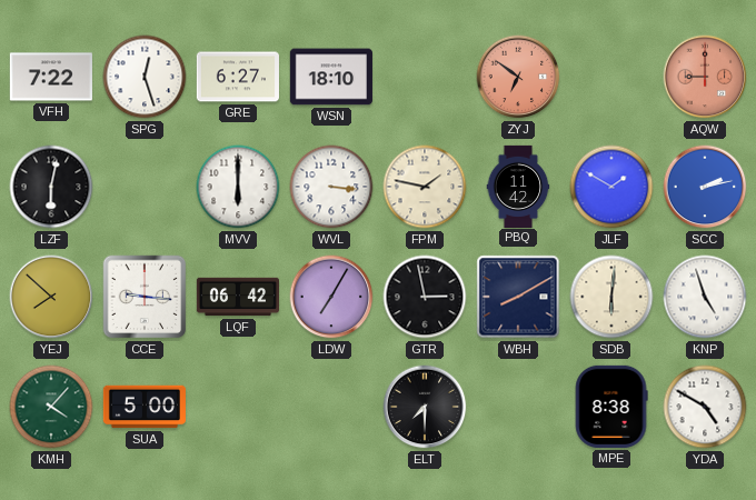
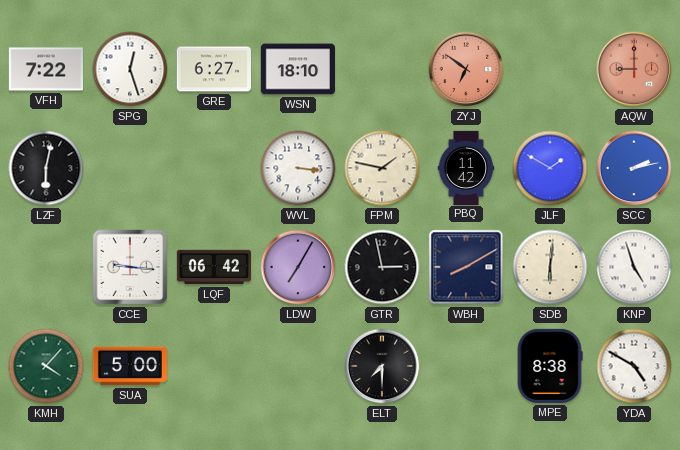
MVV: 6:00 -> none
YEJ: 7:52 -> none
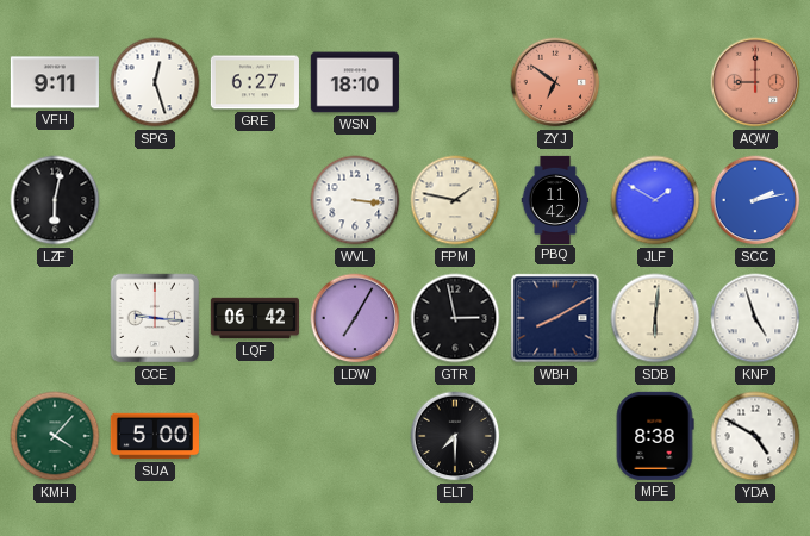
VFH: 7:22 -> 9:11
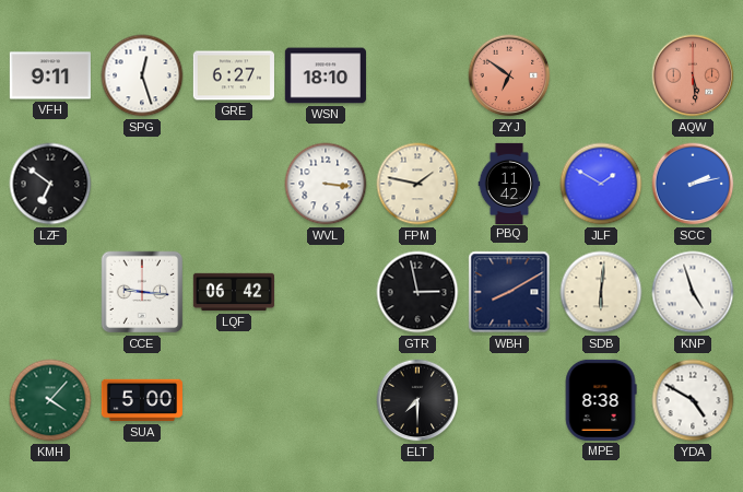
AQW: 9:00 -> 5:29
LZF: 6:02 -> 6:51
LDW: 7:05 -> none
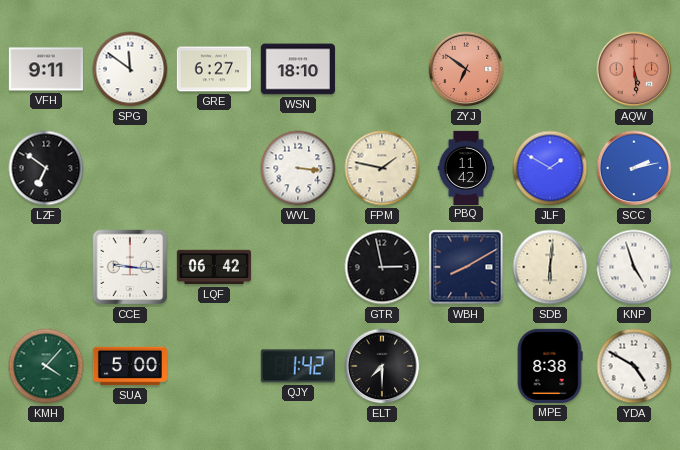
SPG: 12:27 -> 11:51
QJY: none -> 1:42
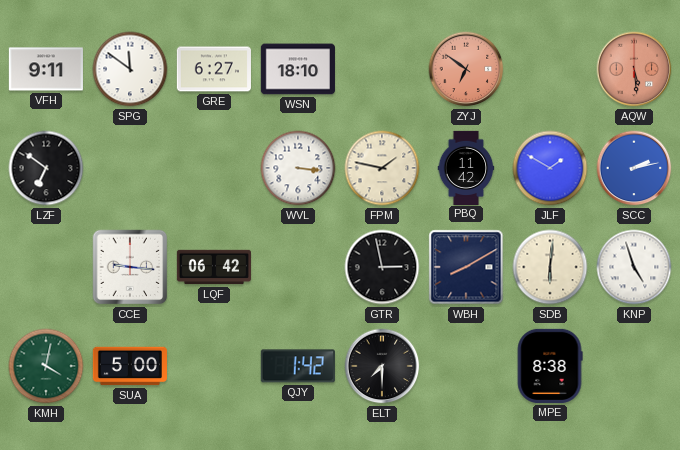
KMH: 4:07 -> 4:02
YDA: 4:50 -> none
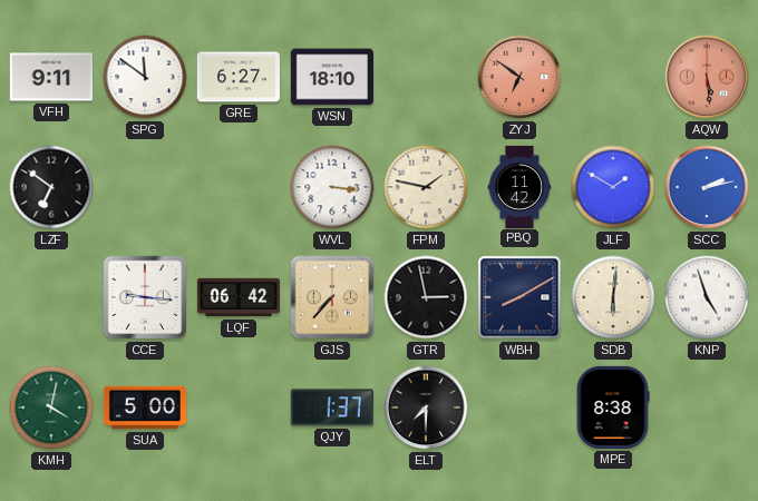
GJS: none -> 7:37
QJY: 1:42 -> 1:37
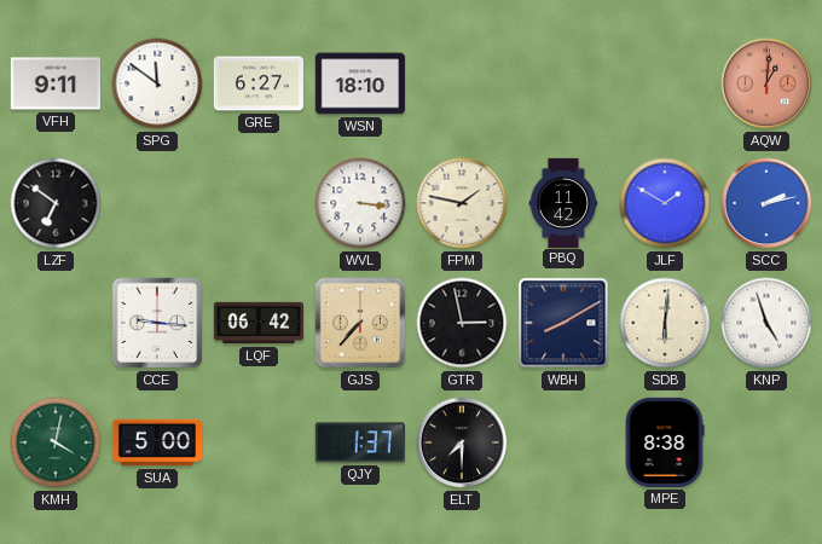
ZYJ: 6:51 -> none
AQW: 5:29 -> 1:01
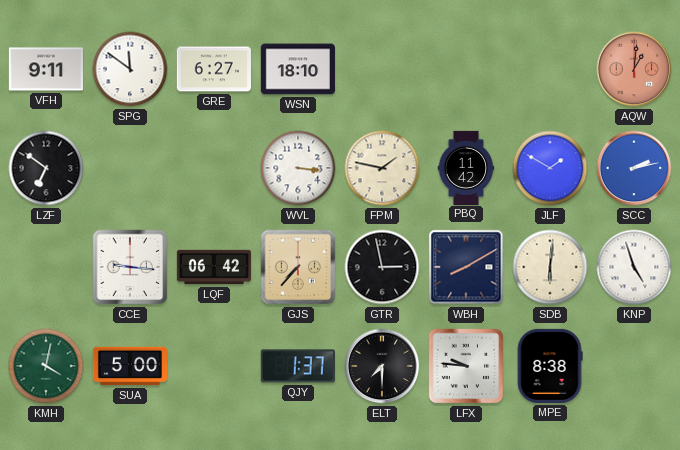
LFX: none -> 9:46
